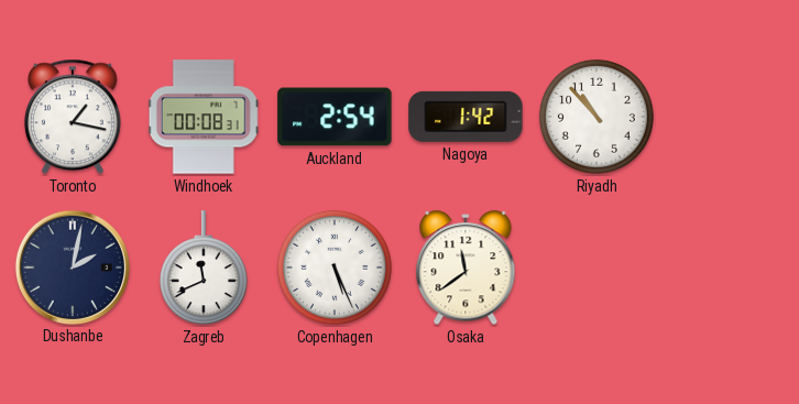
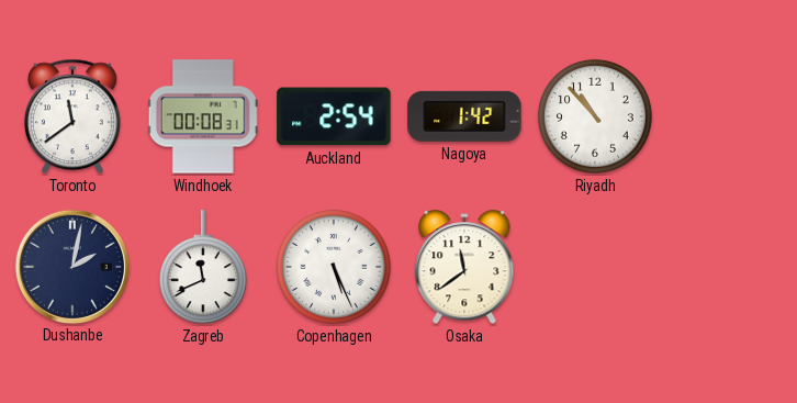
Toronto: 1:17 -> 11:39
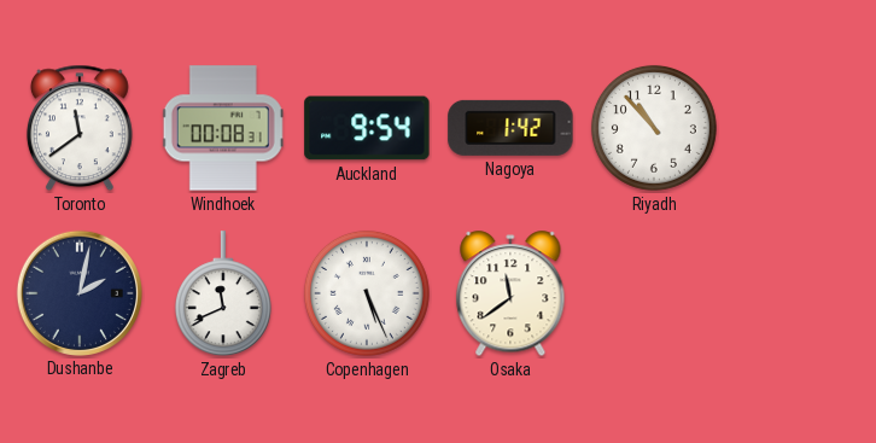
Auckland: 2:54 -> 9:54
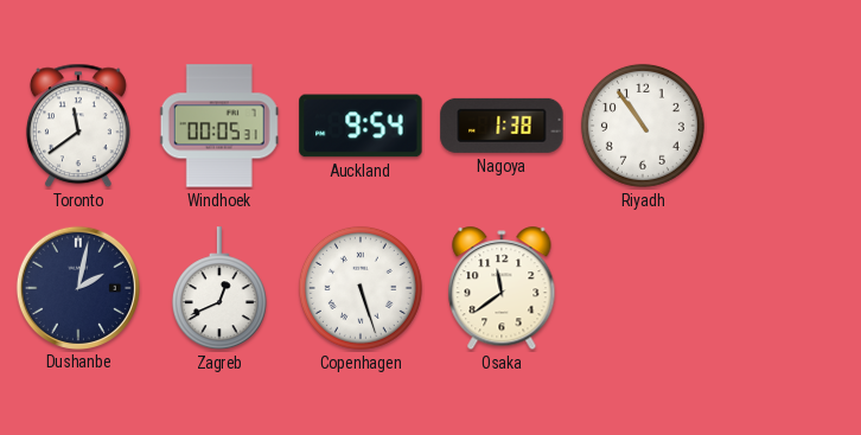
Windhoek: 00:08 -> 00:05
Nagoya: 1:42 -> 1:38
Riyadh: 10:53 -> 10:54
Zagreb: 11:41 -> 12:41
Copenhagen: 5:26 -> 5:27
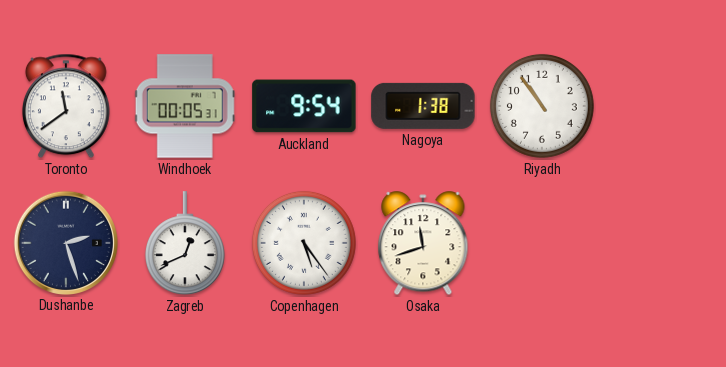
Dushanbe: 2:02 -> 2:27
Copenhagen: 5:27 -> 5:24
Osaka: 11:39 -> 11:42
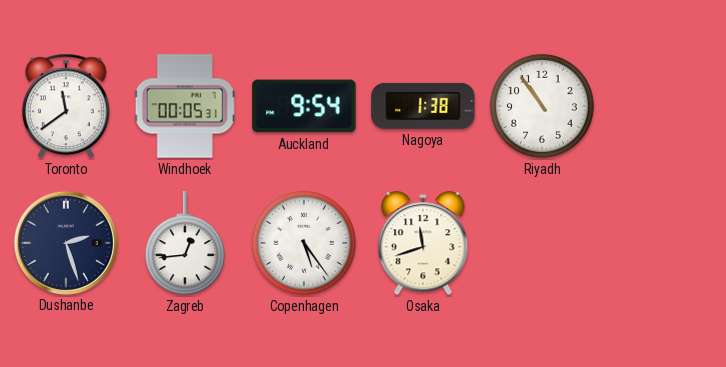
Zagreb: 12:41 -> 12:44
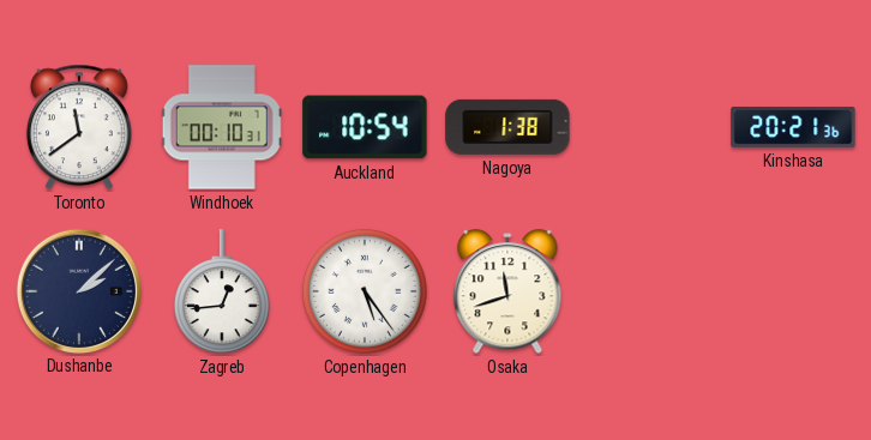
Windhoek: 00:05 -> 00:10
Auckland: 9:54 -> 10:54
Riyadh: 10:54 -> none
Kinshasa: none -> 20:21
Dushanbe: 2:27 -> 2:08
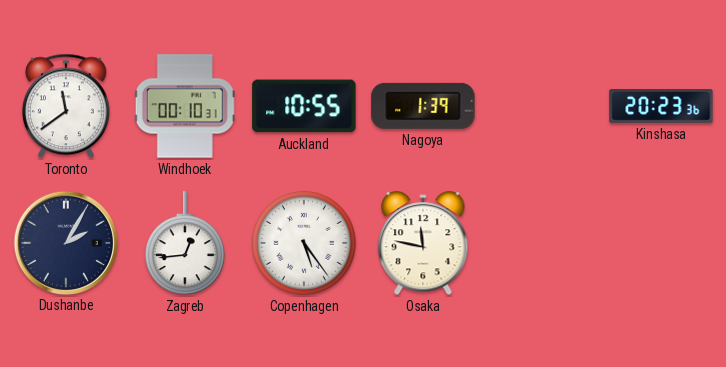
Auckland: 10:54 -> 10:55
Nagoya: 1:38 -> 1:39
Kinshasa: 20:21 -> 20:23
Dushanbe: 2:08 -> 2:05
Osaka: 11:42 -> 11:47
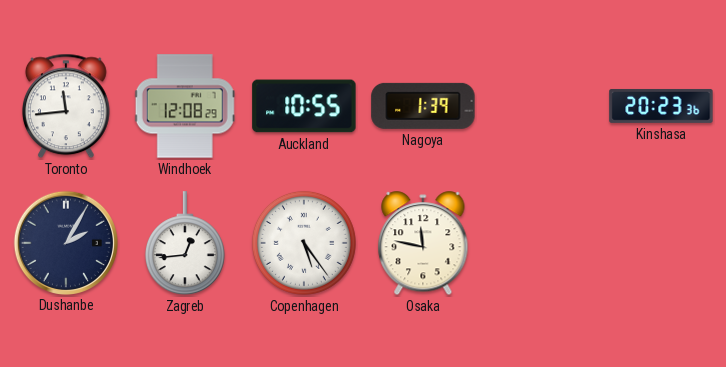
Toronto: 11:39 -> 11:44
Windhoek: 00:10 -> 12:08
